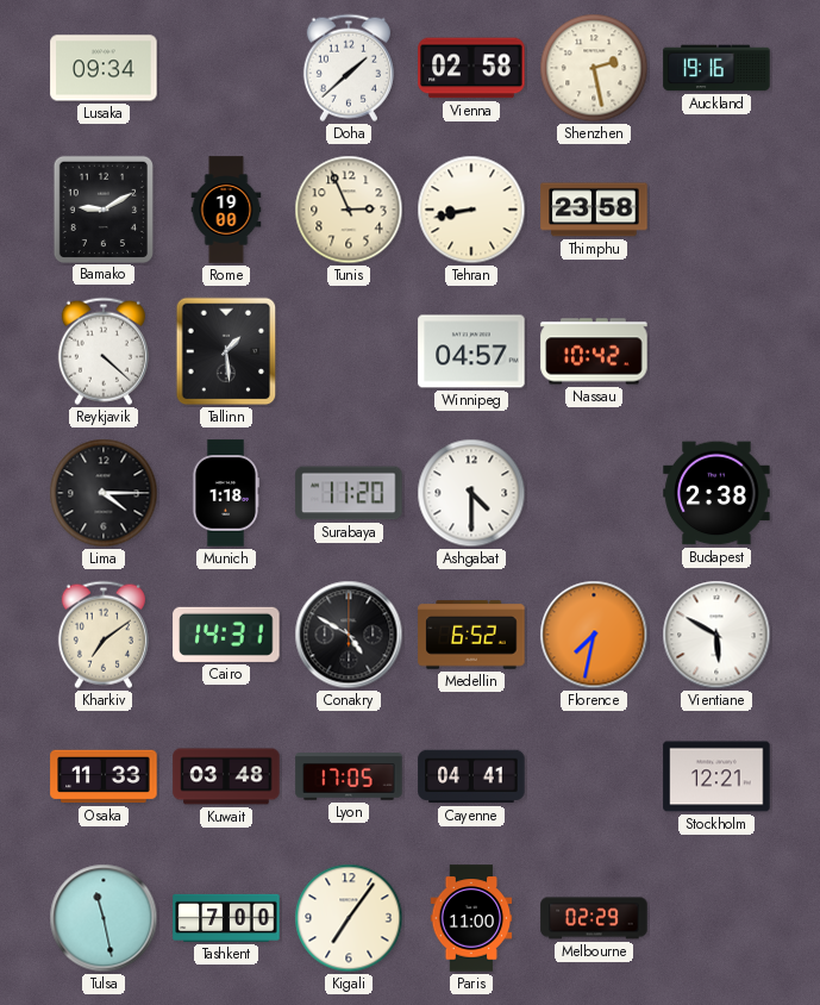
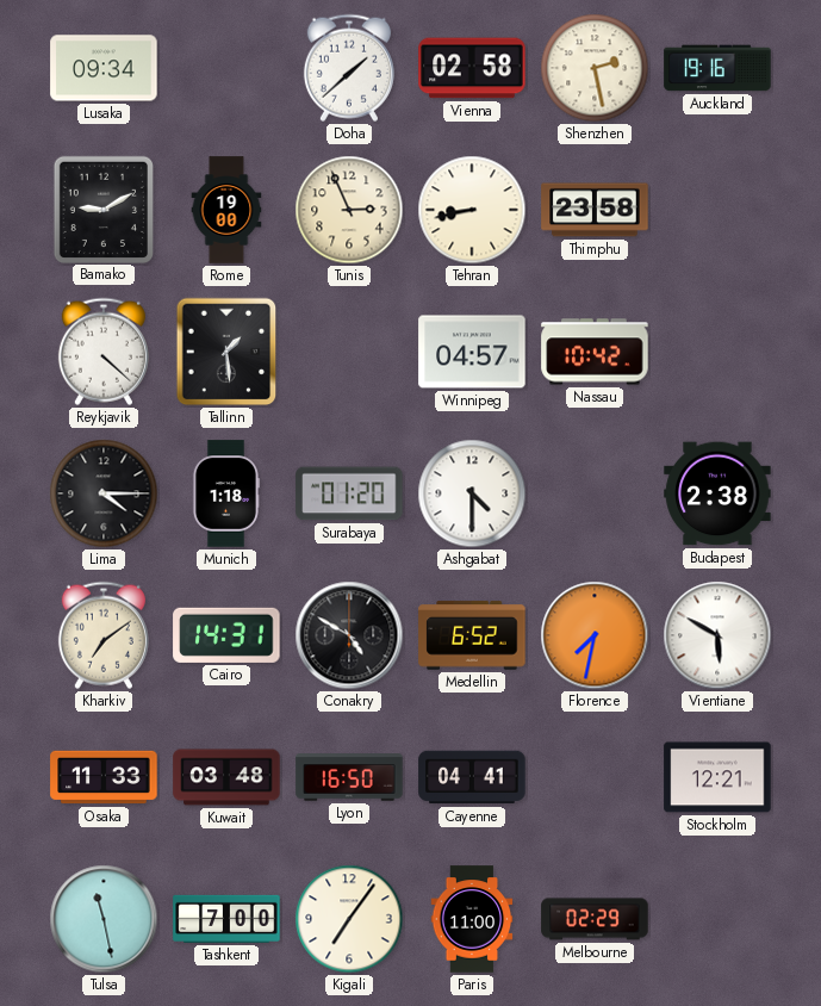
Surabaya: 11:20 -> 01:20
Lyon: 17:05 -> 16:50
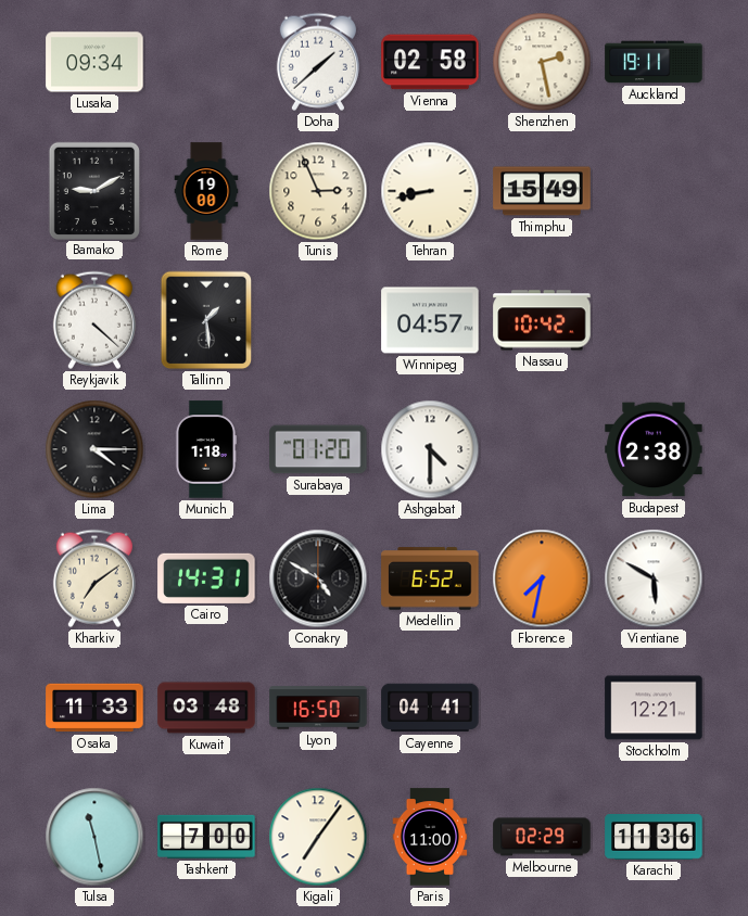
Auckland: 19:16 -> 19:11
Thimphu: 23:58 -> 15:49
Karachi: none -> 11:36
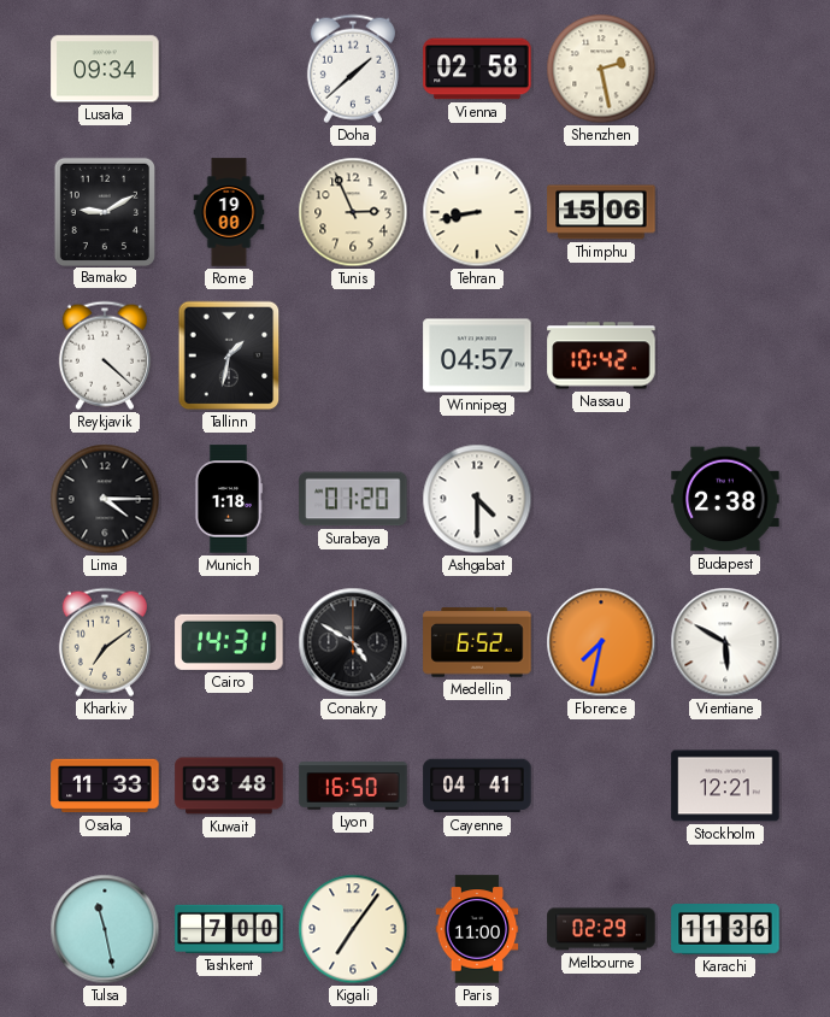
Auckland: 19:11 -> none
Thimphu: 15:49 -> 15:06
Tallinn: 1:29 -> 1:32
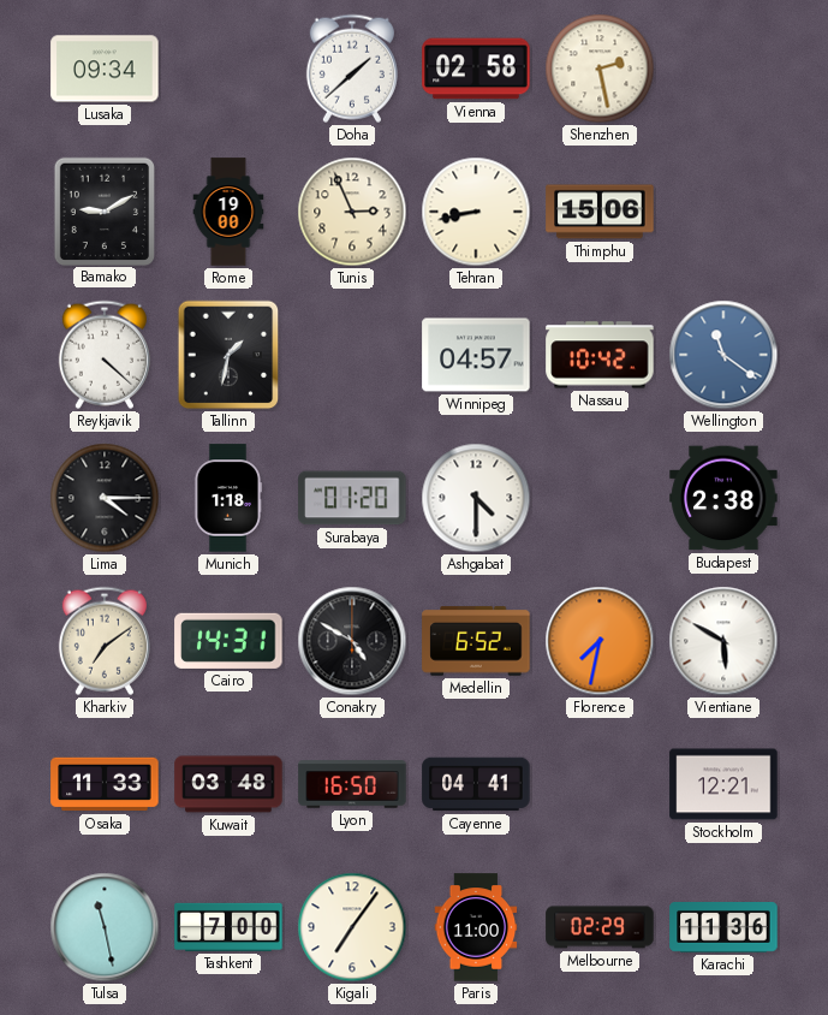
Wellington: none -> 11:21
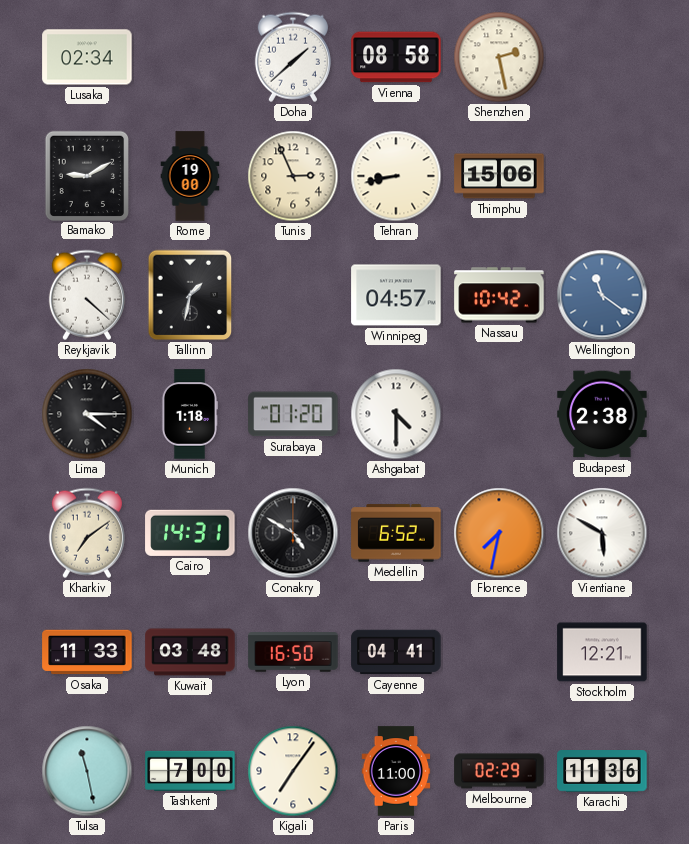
Lusaka: 09:34 -> 02:34
Vienna: 02:58 -> 08:58
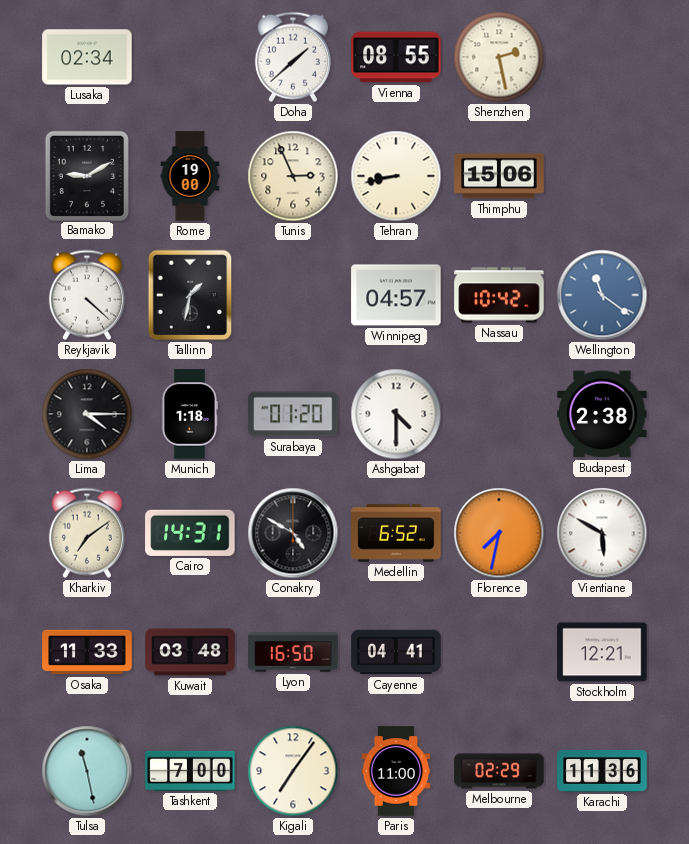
Vienna: 08:58 -> 08:55
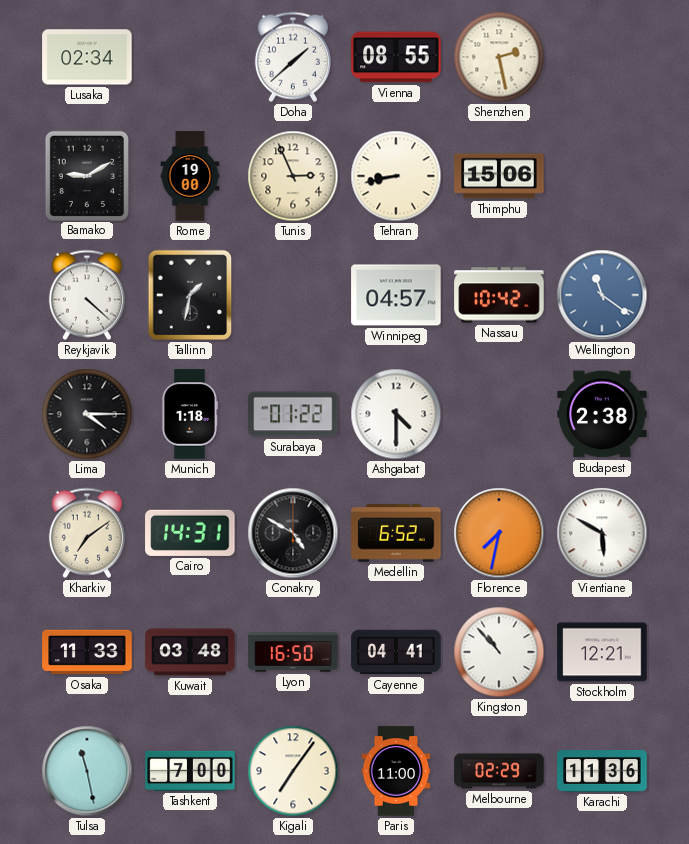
Surabaya: 01:20 -> 01:22
Kingston: none -> 10:53
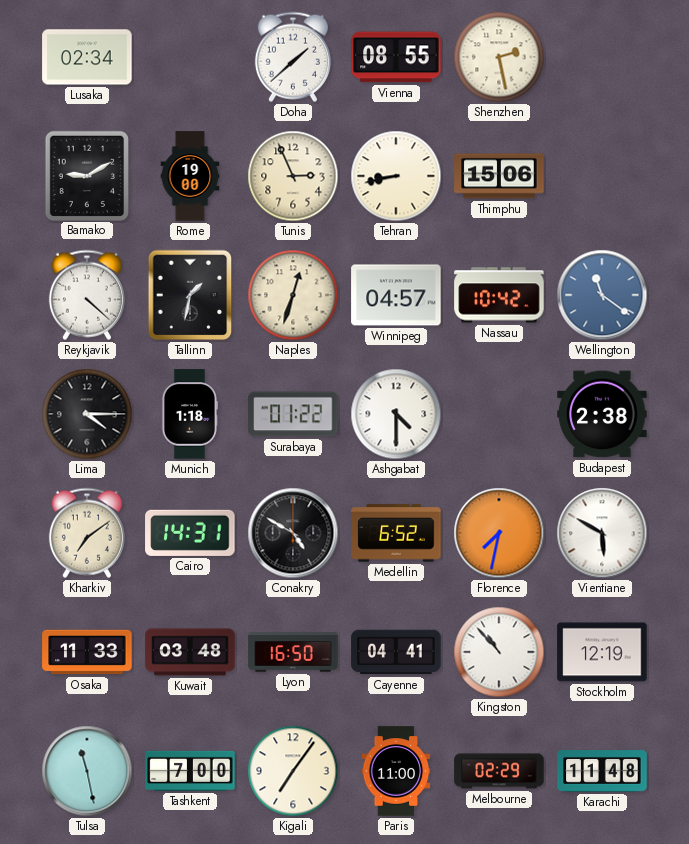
Naples: none -> 12:33
Stockholm: 12:21 -> 12:19
Karachi: 11:36 -> 11:48
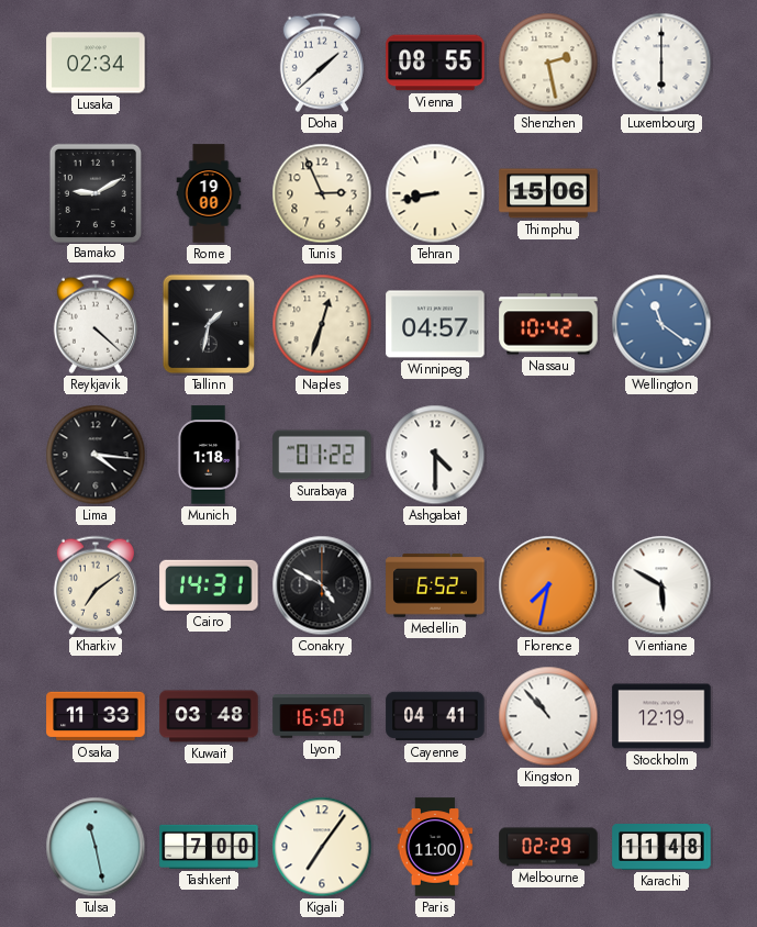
Luxembourg: none -> 6:00
Lima: 4:15 -> 4:16
Budapest: 2:38 -> none
